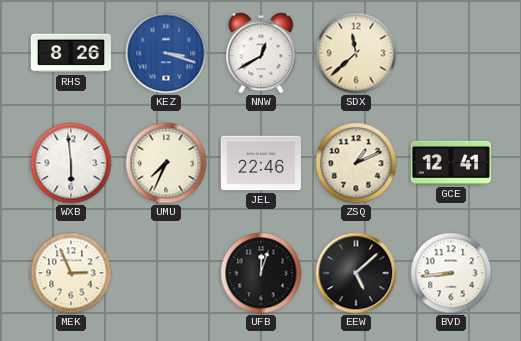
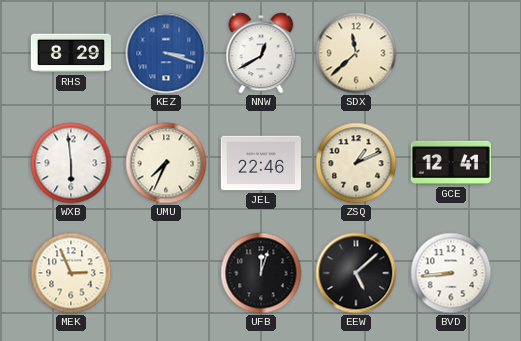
RHS: 8:26 -> 8:29
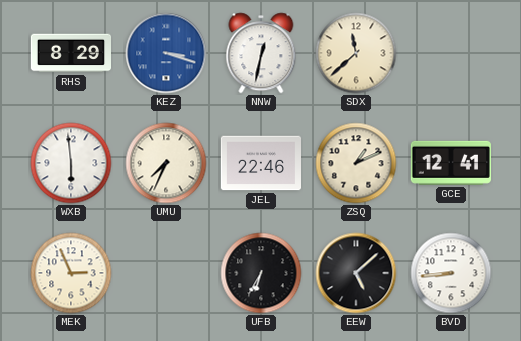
NNW: 12:40 -> 12:32
UFB: 12:03 -> 6:35
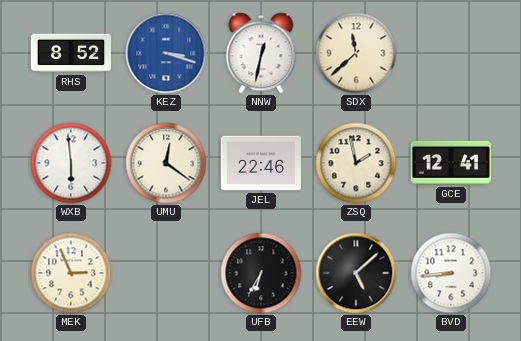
RHS: 8:29 -> 8:52
UMU: 7:34 -> 12:21
ZSQ: 1:11 -> 1:58
